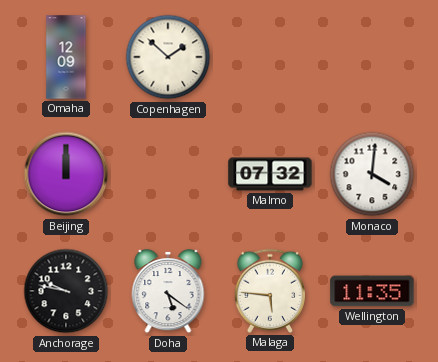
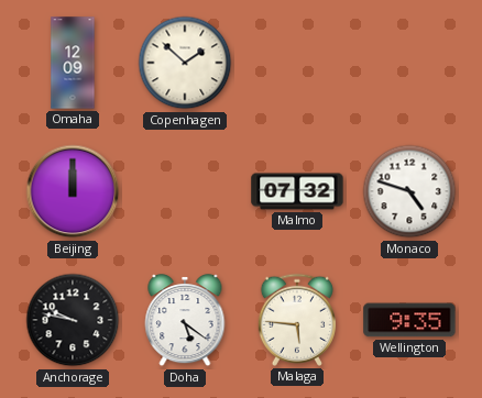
Monaco: 4:01 -> 4:48
Wellington: 11:35 -> 9:35
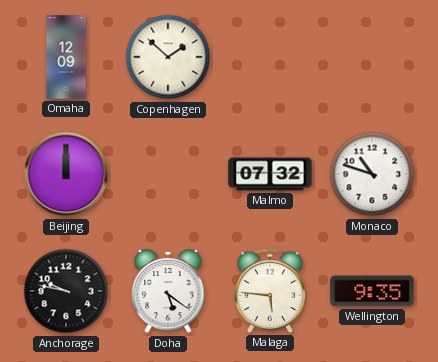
Monaco: 4:48 -> 10:48
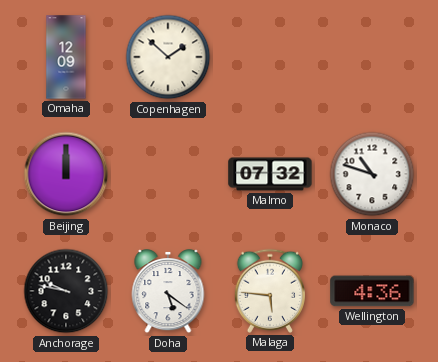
Wellington: 9:35 -> 4:36
